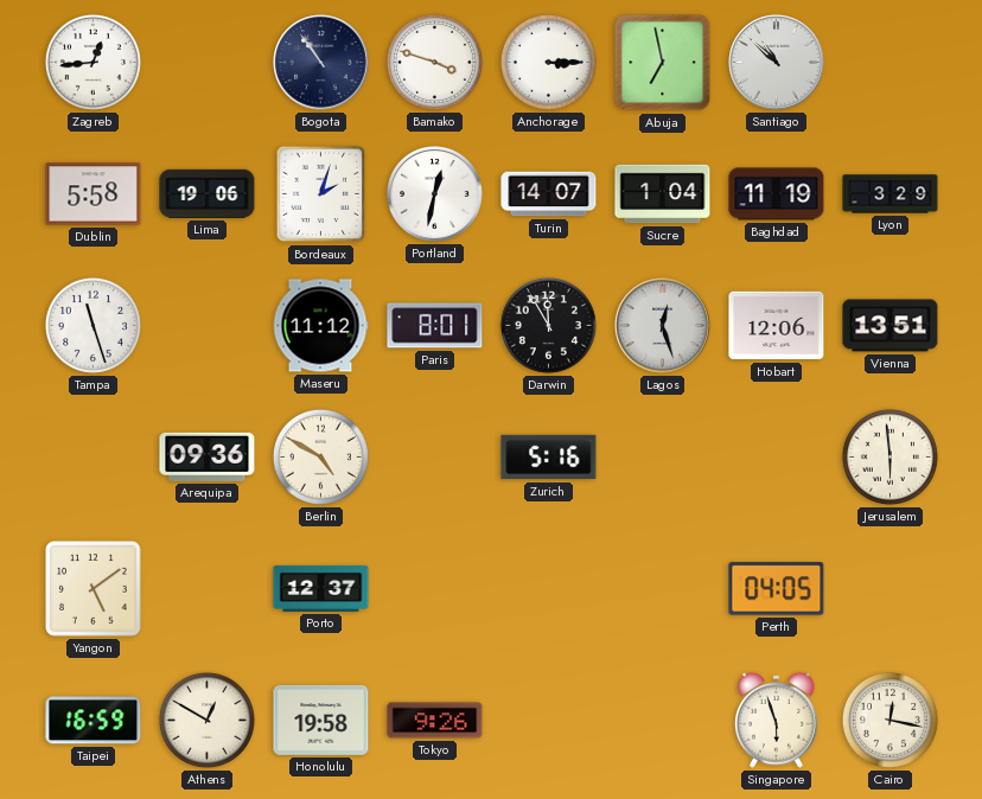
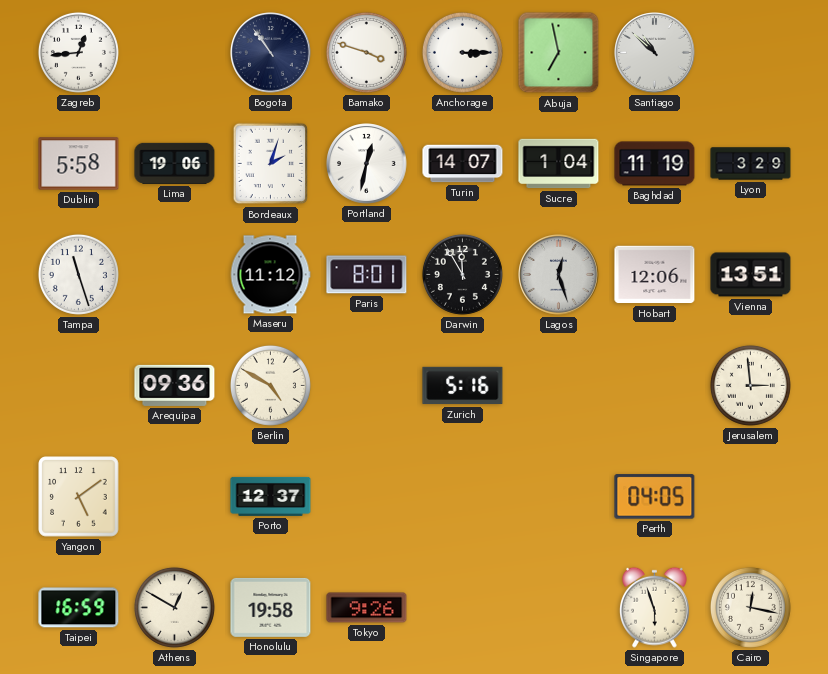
Jerusalem: 5:59 -> 2:59
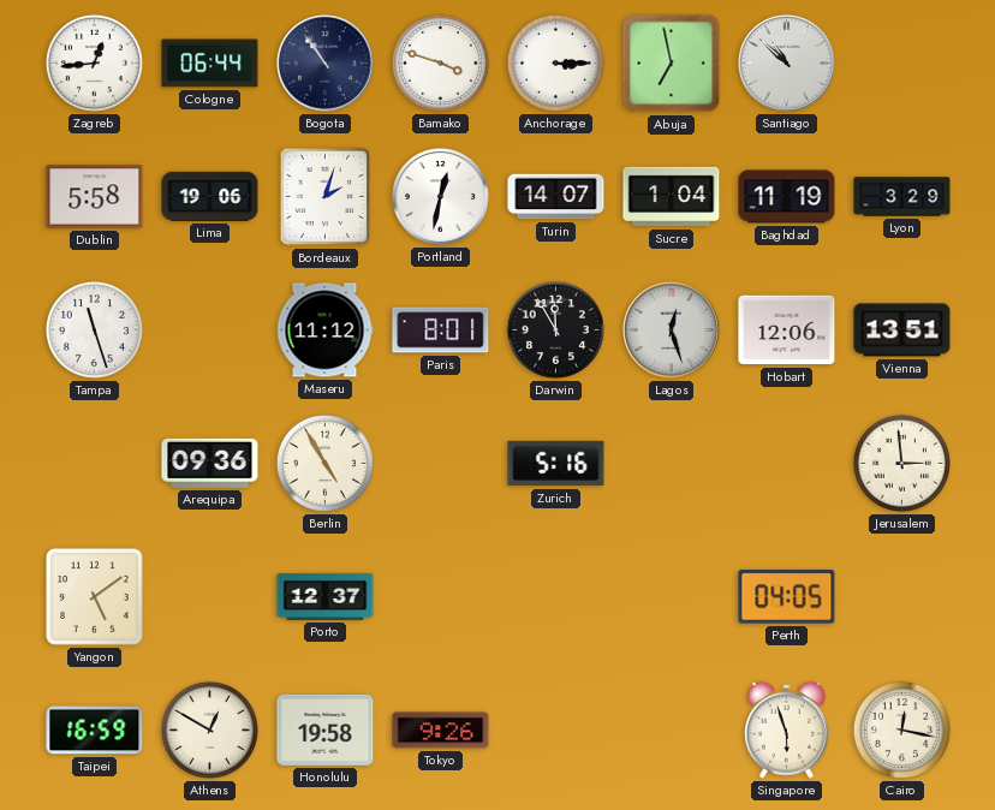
Cologne: none -> 06:44
Berlin: 4:50 -> 4:55
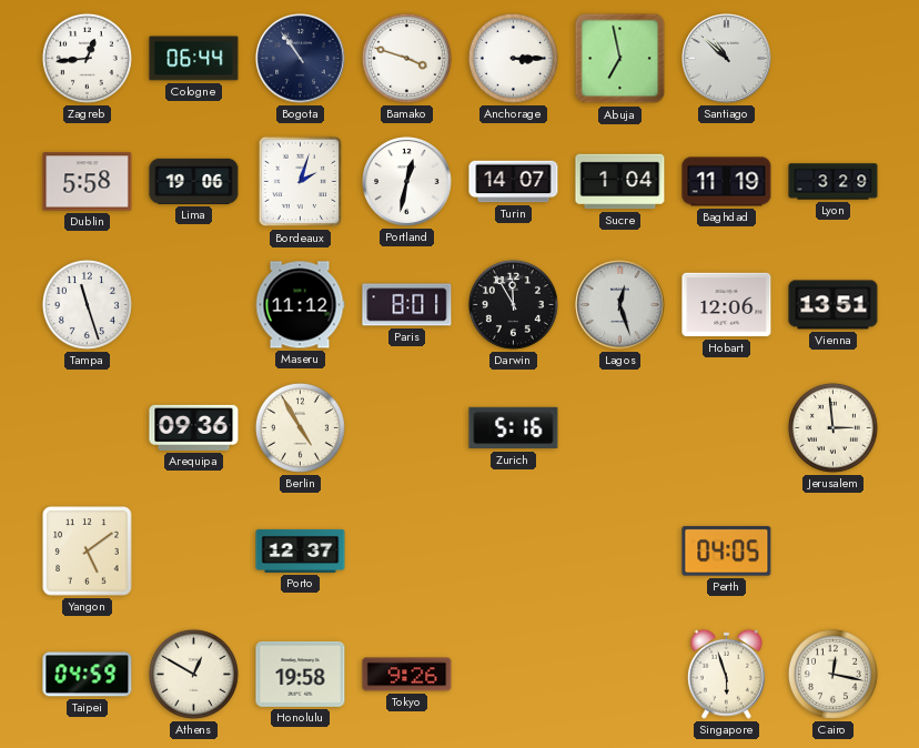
Taipei: 16:59 -> 04:59
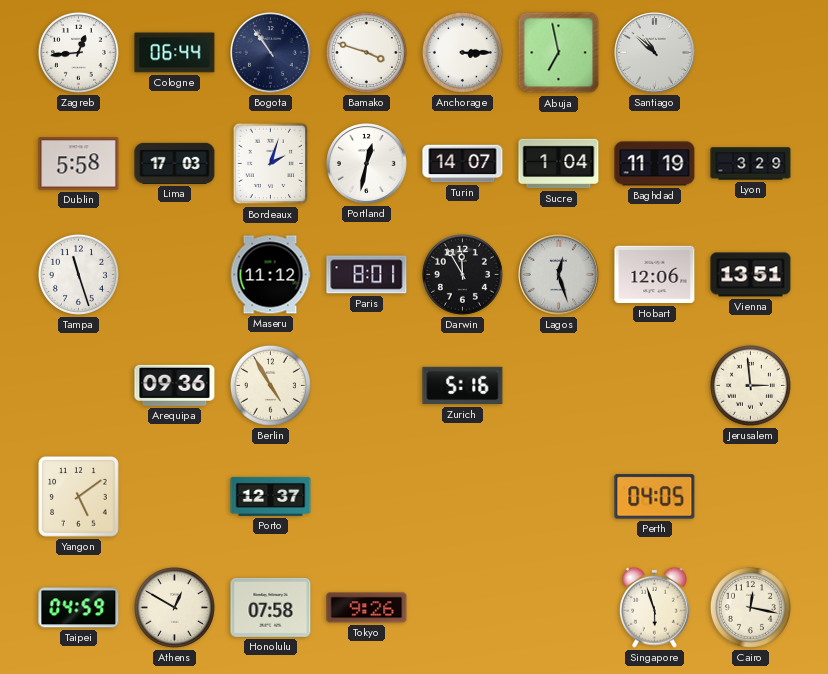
Lima: 19:06 -> 17:03
Honolulu: 19:58 -> 07:58
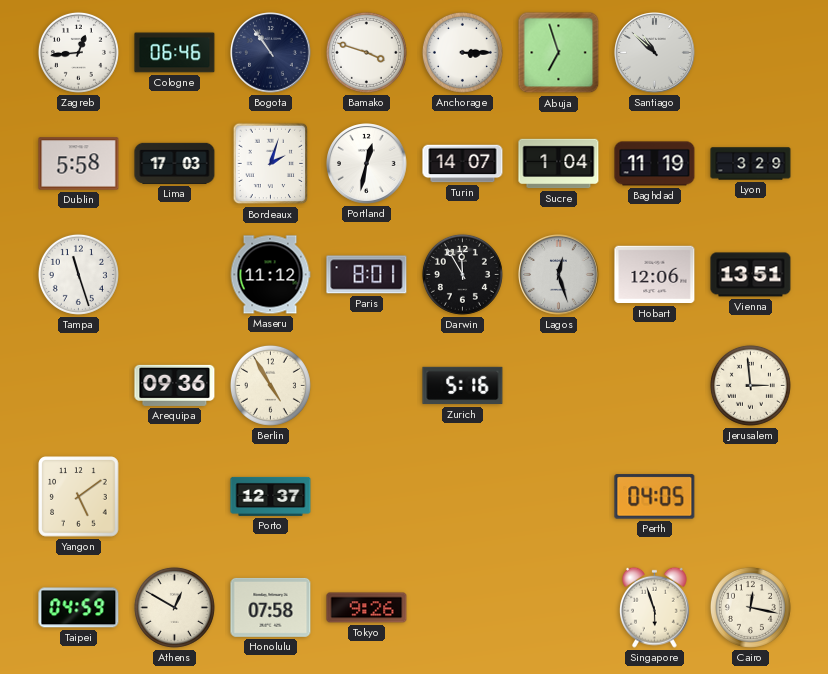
Cologne: 06:44 -> 06:46
Abuja: 6:58 -> 6:57
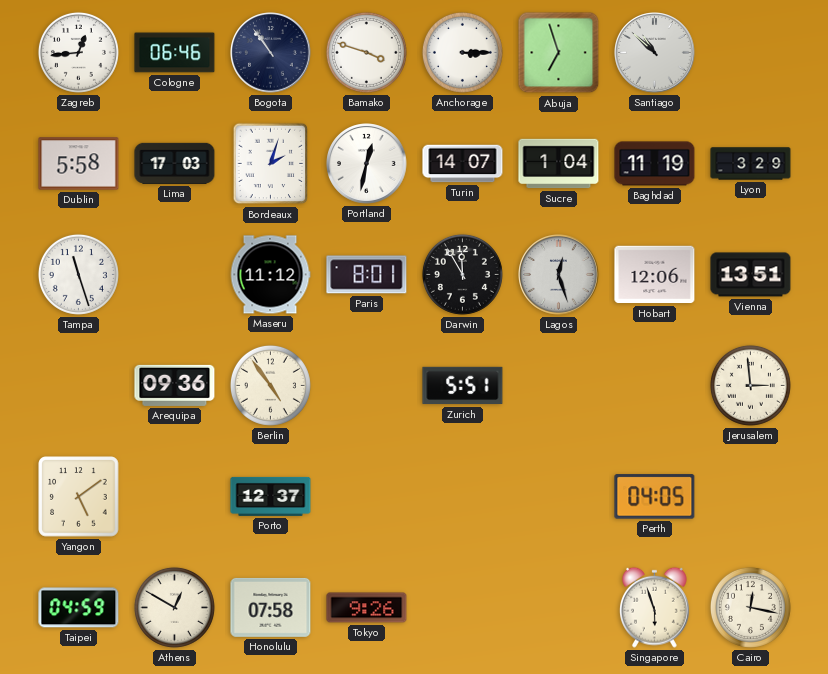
Berlin: 4:55 -> 4:54
Zurich: 5:16 -> 5:51
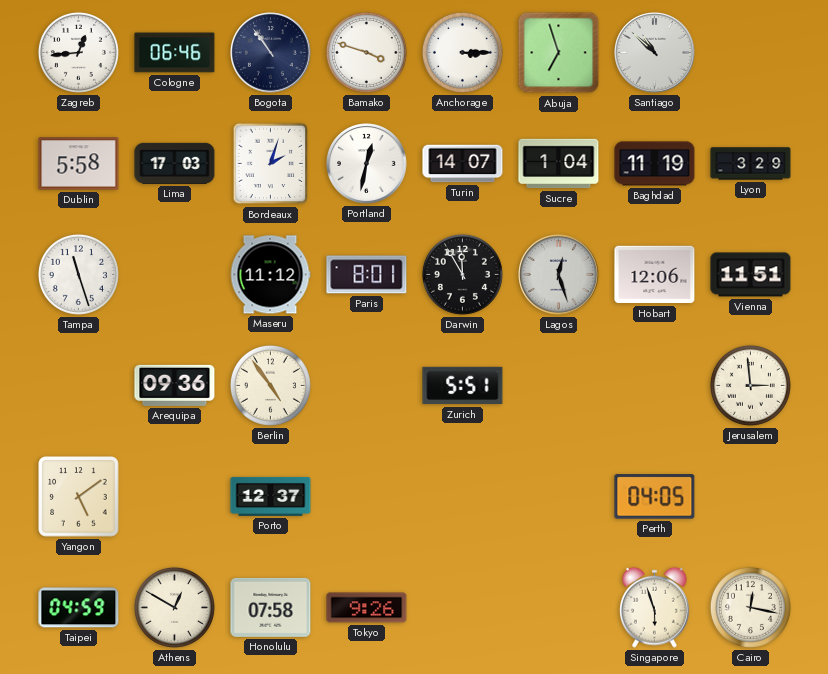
Vienna: 13:51 -> 11:51
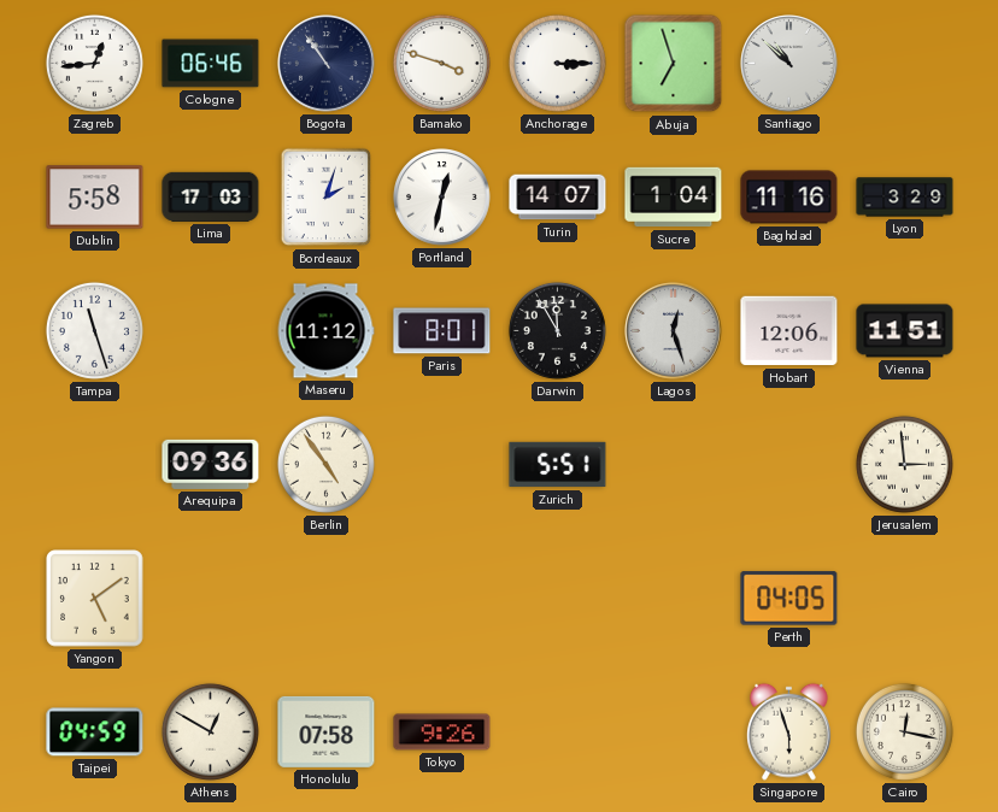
Baghdad: 11:19 -> 11:16
Porto: 12:37 -> none
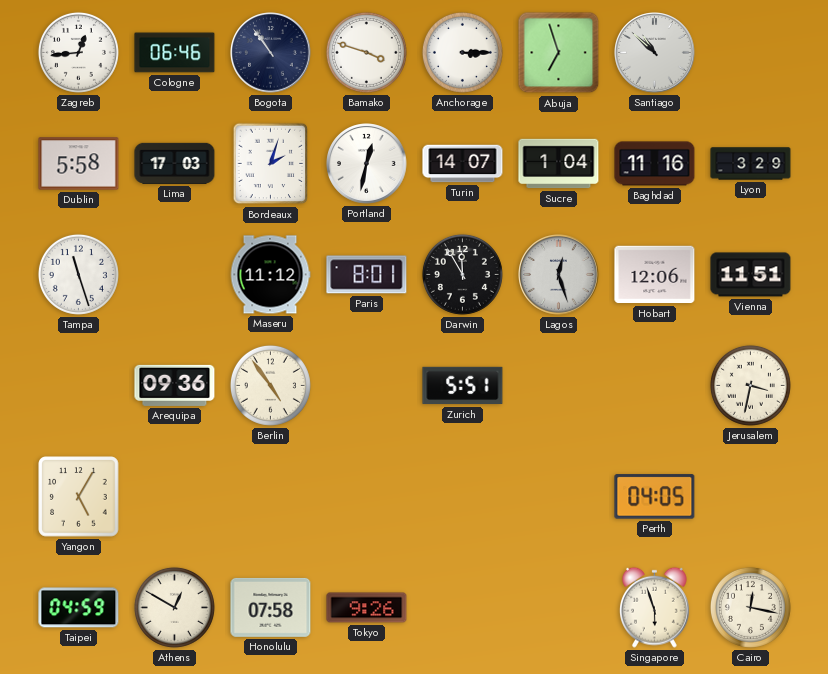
Jerusalem: 2:59 -> 3:32
Yangon: 5:09 -> 5:05
